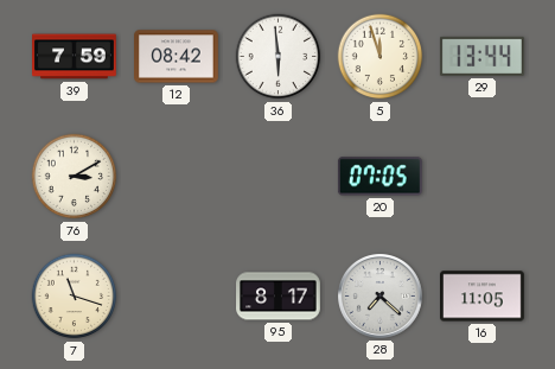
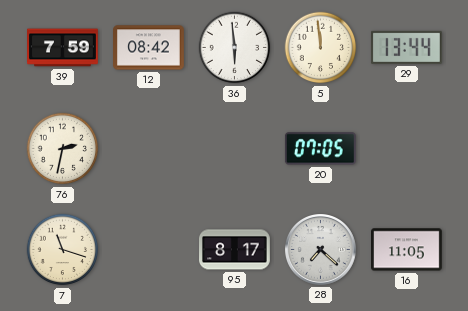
5: 11:57 -> 11:59
76: 3:10 -> 2:32
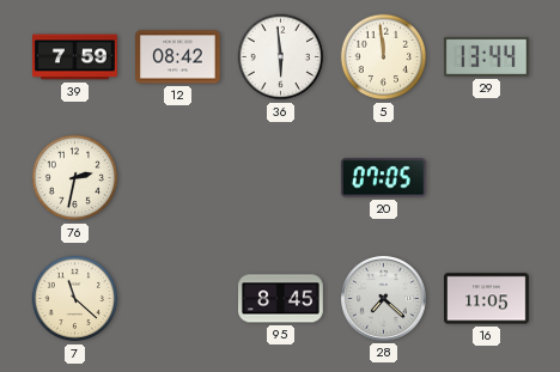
7: 11:18 -> 11:22
95: 8:17 -> 8:45
